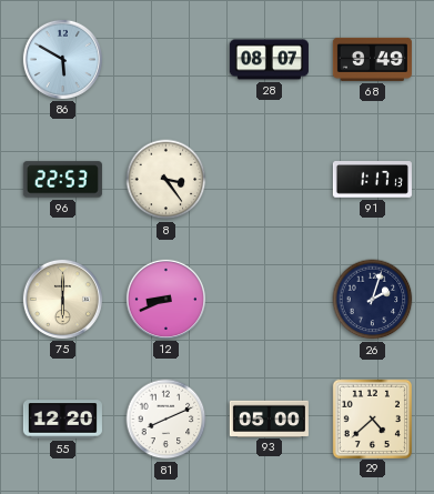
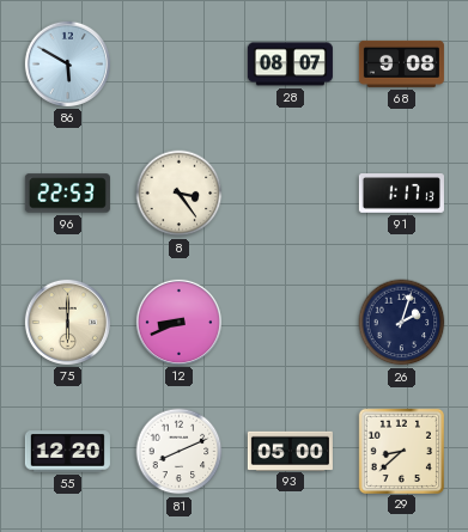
68: 9:49 -> 9:08
29: 4:38 -> 8:38
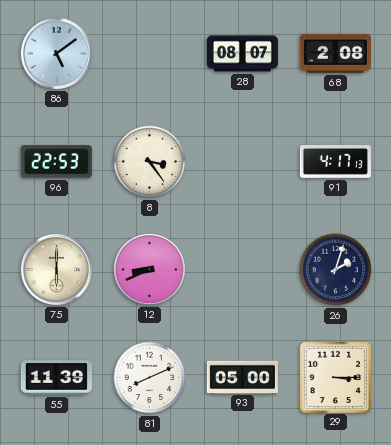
86: 5:50 -> 5:09
68: 9:08 -> 2:08
91: 1:17 -> 4:17
55: 12:20 -> 11:39
29: 8:38 -> 3:15
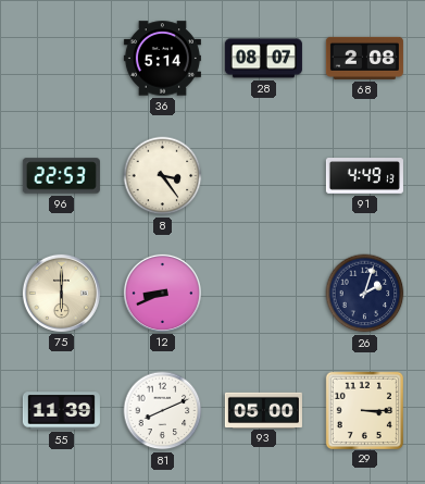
86: 5:09 -> none
36: none -> 5:14
91: 4:17 -> 4:49
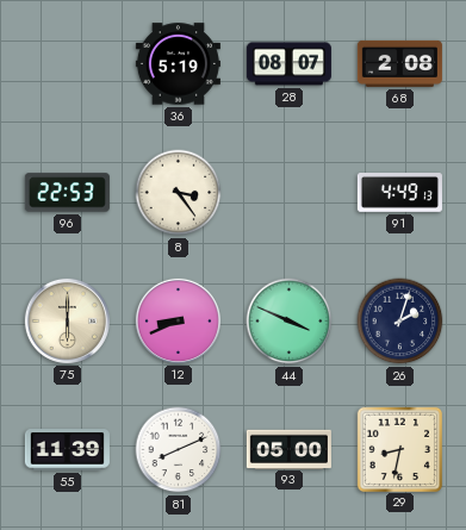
36: 5:14 -> 5:19
44: none -> 3:49
29: 3:15 -> 8:32
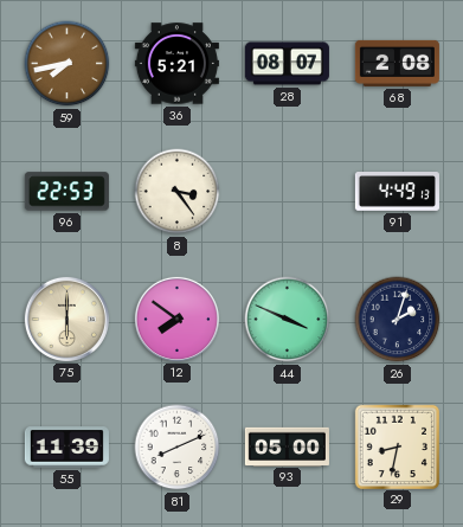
59: none -> 7:43
36: 5:19 -> 5:21
12: 8:41 -> 7:51
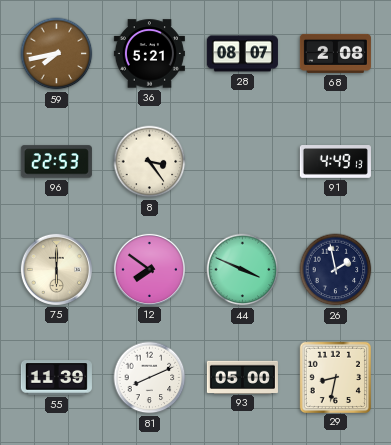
26: 2:03 -> 1:58
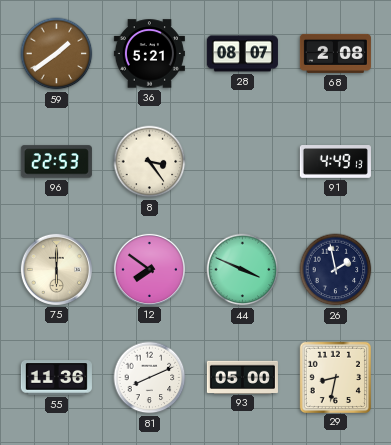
59: 7:43 -> 1:39
55: 11:39 -> 11:36
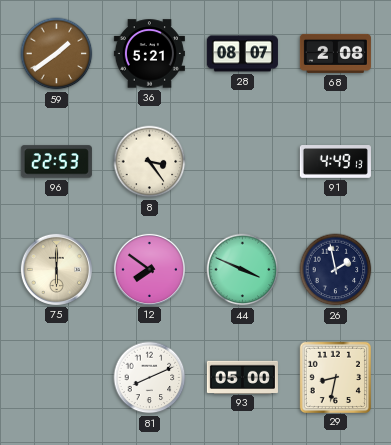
55: 11:36 -> none
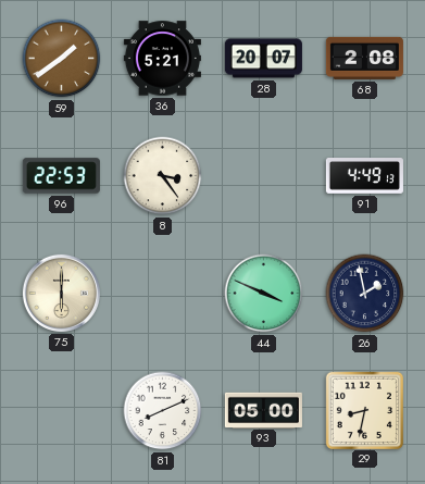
28: 08:07 -> 20:07
12: 7:51 -> none
